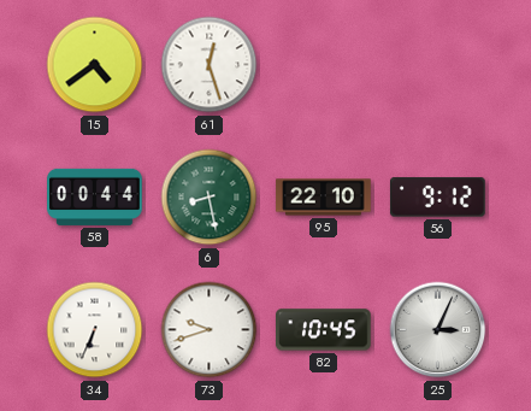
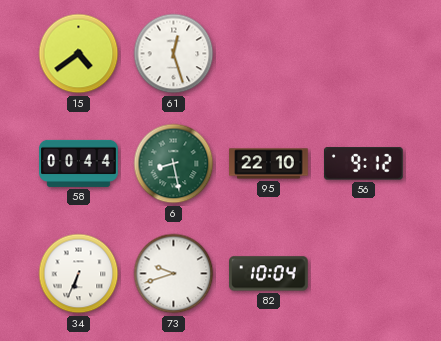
82: 10:45 -> 10:04
25: 3:04 -> none
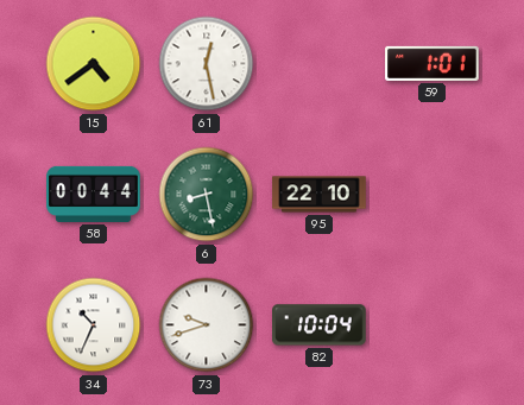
61: 12:27 -> 12:28
59: none -> 1:01
56: 9:12 -> none
34: 6:34 -> 10:34
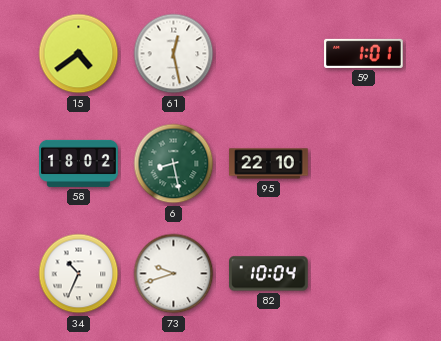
58: 00:44 -> 18:02
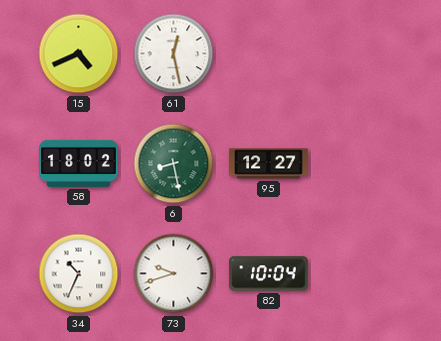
15: 4:39 -> 4:41
59: 1:01 -> none
95: 22:10 -> 12:27
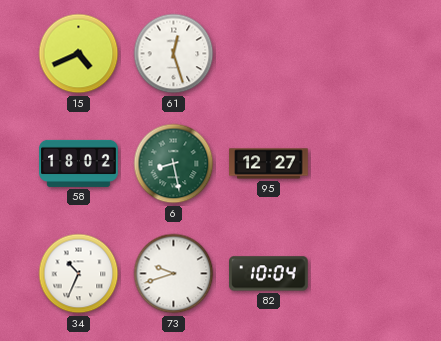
61: 12:28 -> 12:27
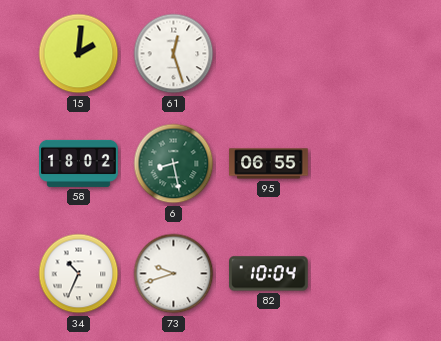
15: 4:41 -> 2:01
95: 12:27 -> 06:55
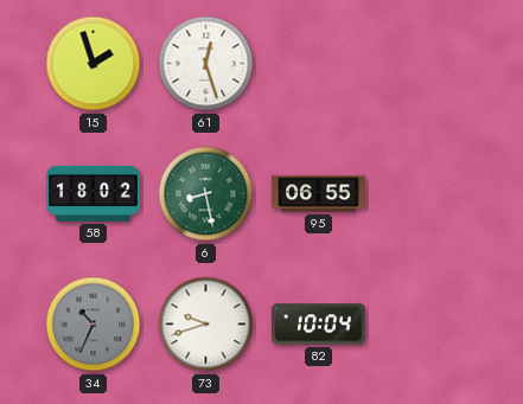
15: 2:01 -> 1:57
34 dial: white -> grey
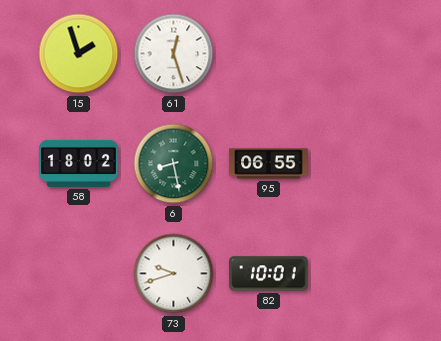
34: 10:34 -> none
82: 10:04 -> 10:01
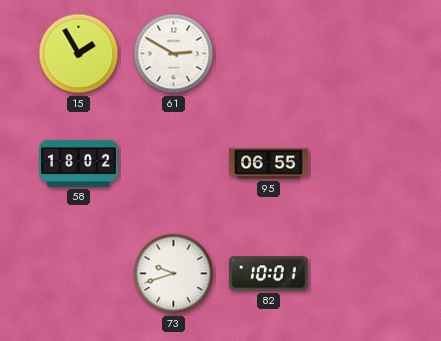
15: 1:57 -> 1:55
61: 12:27 -> 2:50
6: 8:28 -> none
